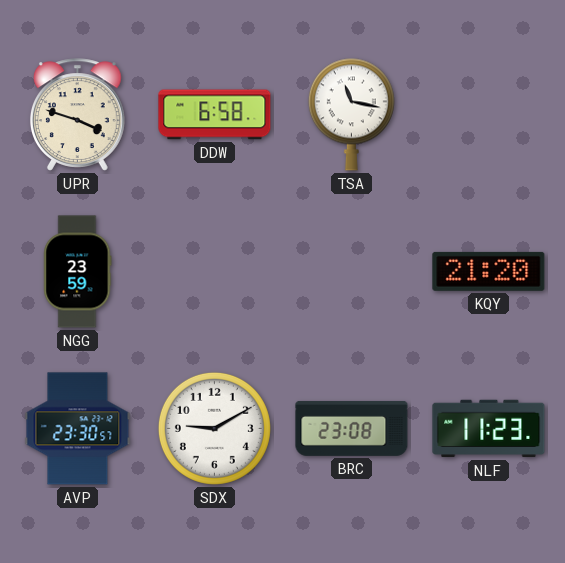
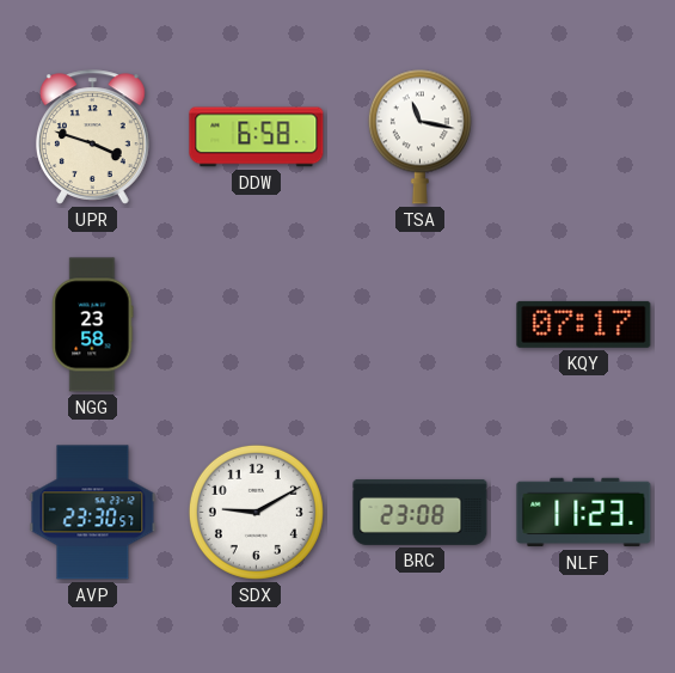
NGG: 23:59 -> 23:58
KQY: 21:20 -> 07:17
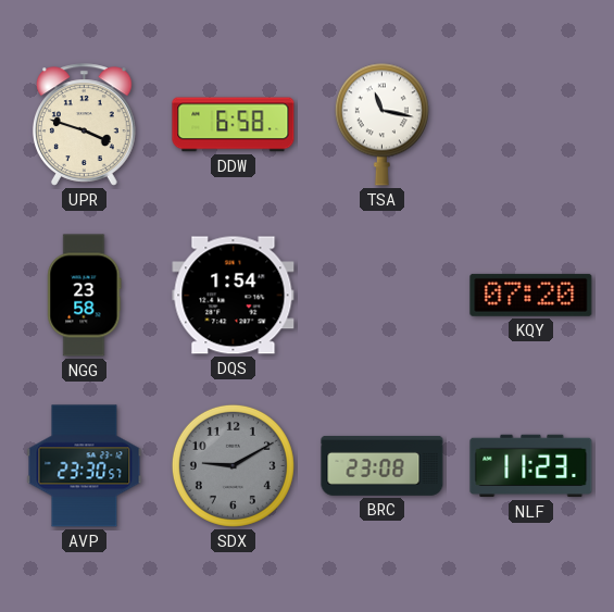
DQS: none -> 1:54
KQY: 07:17 -> 07:20
SDX dial: white -> grey
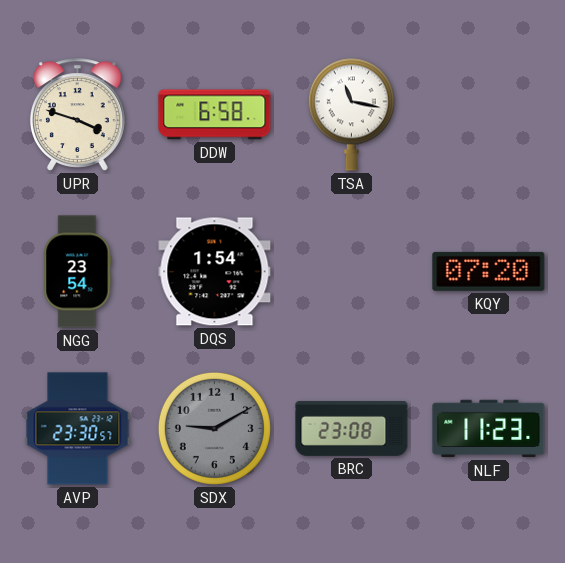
NGG: 23:58 -> 23:54
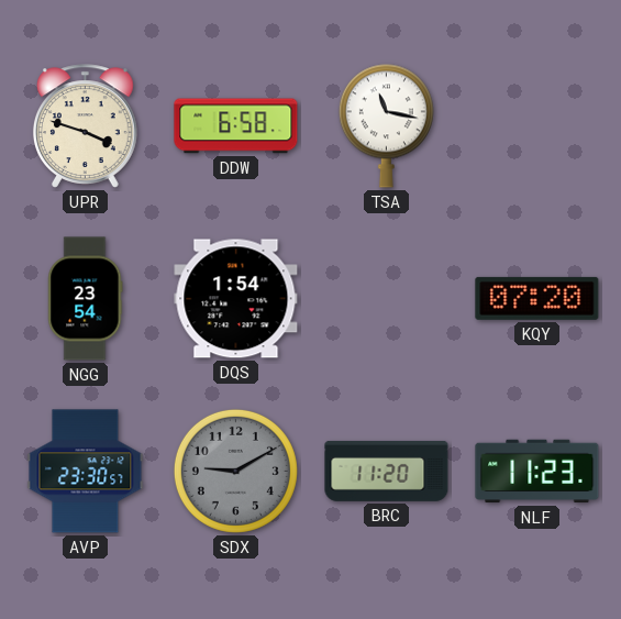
BRC: 23:08 -> 11:20
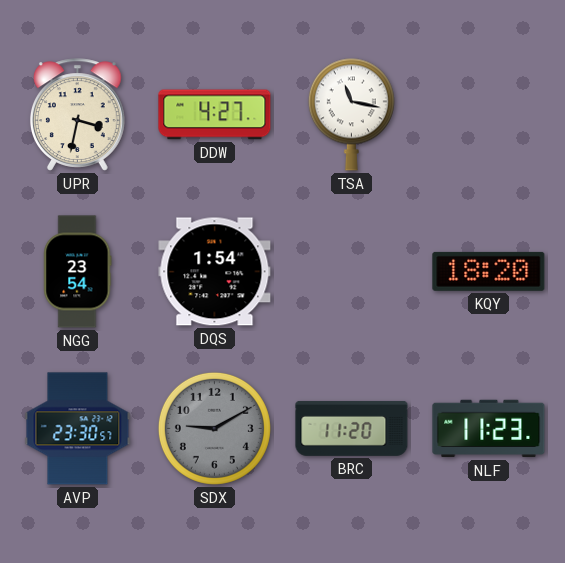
UPR: 3:48 -> 3:32
DDW: 6:58 -> 4:27
KQY: 07:20 -> 18:20
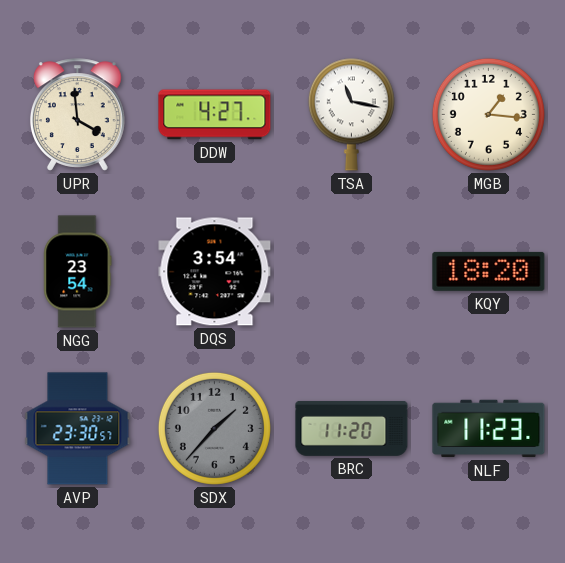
UPR: 3:32 -> 3:59
MGB: none -> 1:16
DQS: 1:54 -> 3:54
SDX: 9:10 -> 1:37
